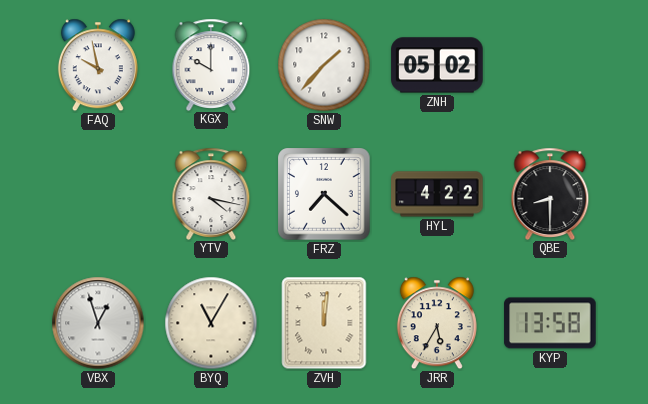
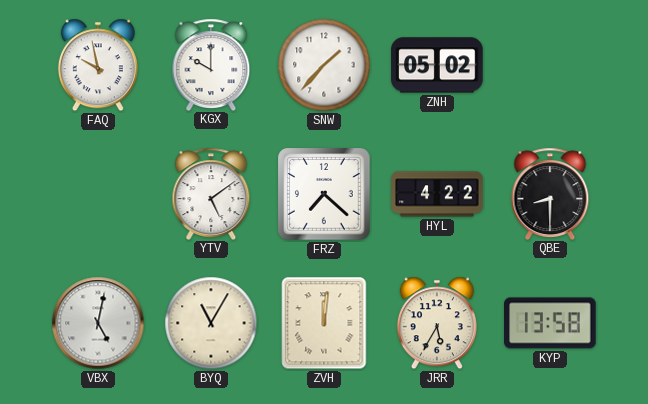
YTV: 4:17 -> 5:09
VBX: 12:57 -> 5:02
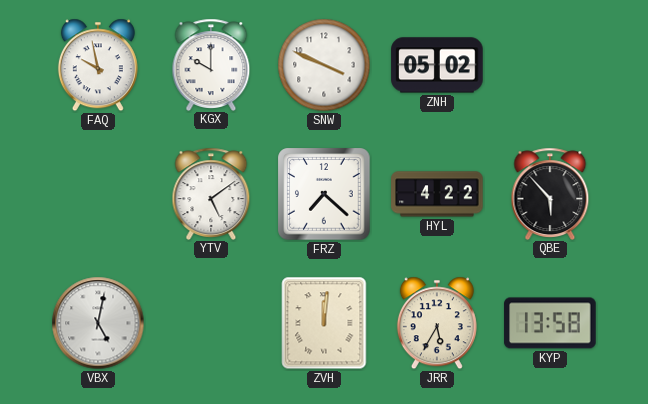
SNW: 1:37 -> 3:49
QBE: 8:30 -> 5:53
BYQ: 11:05 -> none
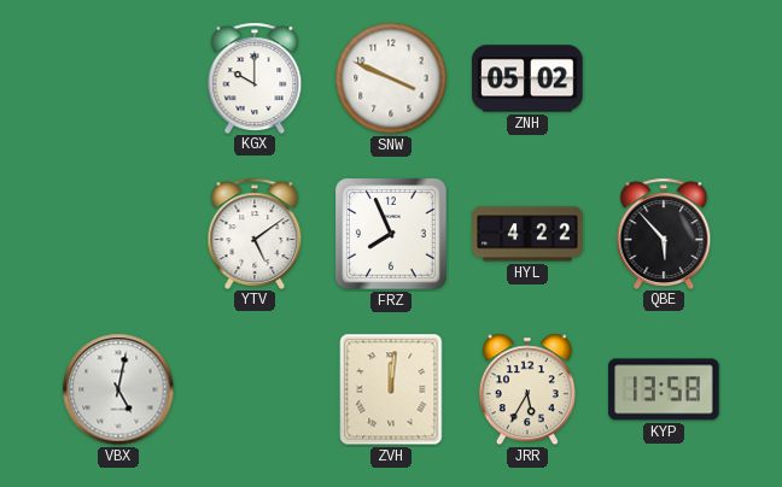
FAQ: 9:58 -> none
FRZ: 7:22 -> 7:56
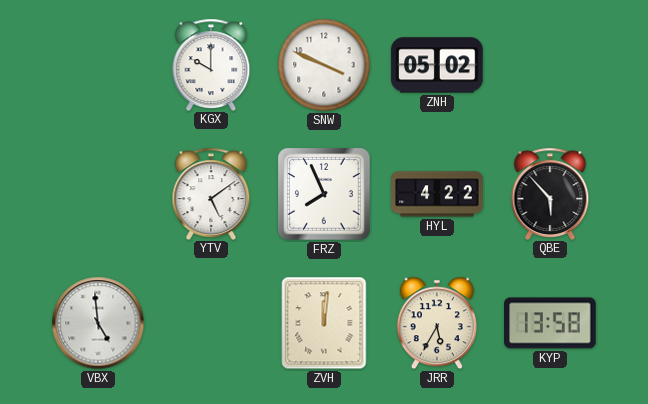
VBX: 5:02 -> 4:59
